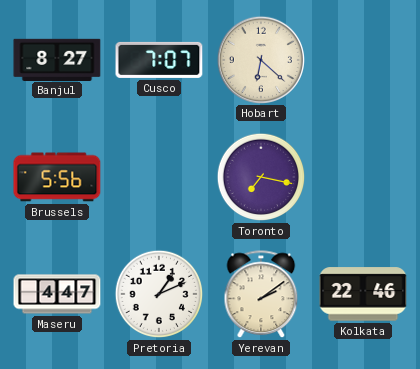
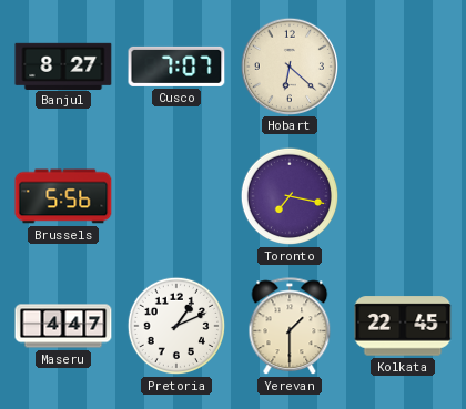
Yerevan: 2:09 -> 1:30
Kolkata: 22:46 -> 22:45
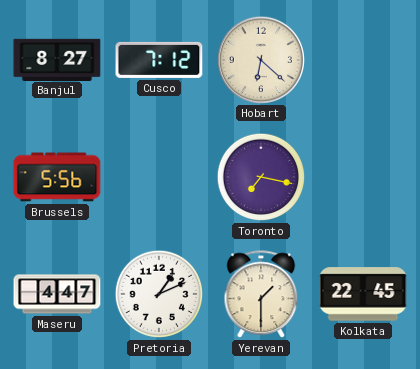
Cusco: 7:07 -> 7:12
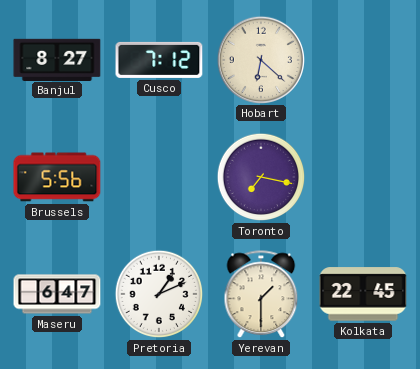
Maseru: 4:47 -> 6:47
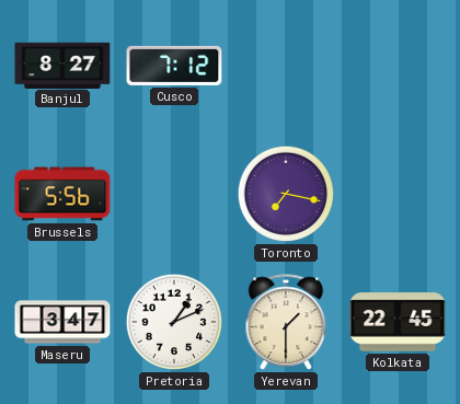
Hobart: 6:22 -> none
Maseru: 6:47 -> 3:47
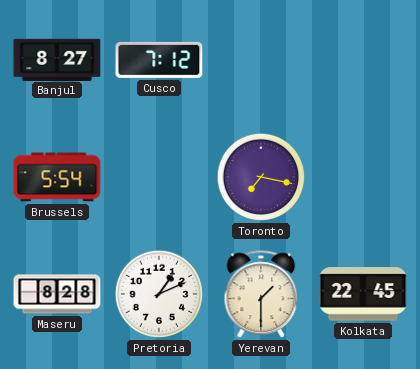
Brussels: 5:56 -> 5:54
Maseru: 3:47 -> 8:28
